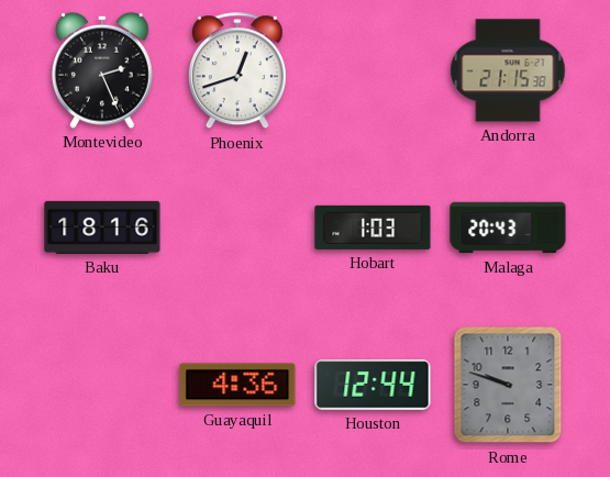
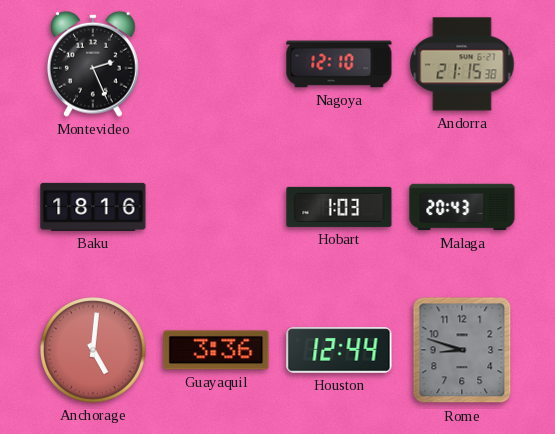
Phoenix: 12:42 -> none
Nagoya: none -> 12:10
Anchorage: none -> 5:01
Guayaquil: 4:36 -> 3:36
Rome: 9:48 -> 8:48
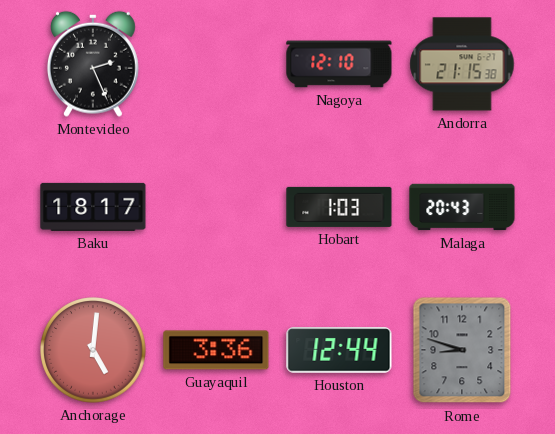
Baku: 18:16 -> 18:17
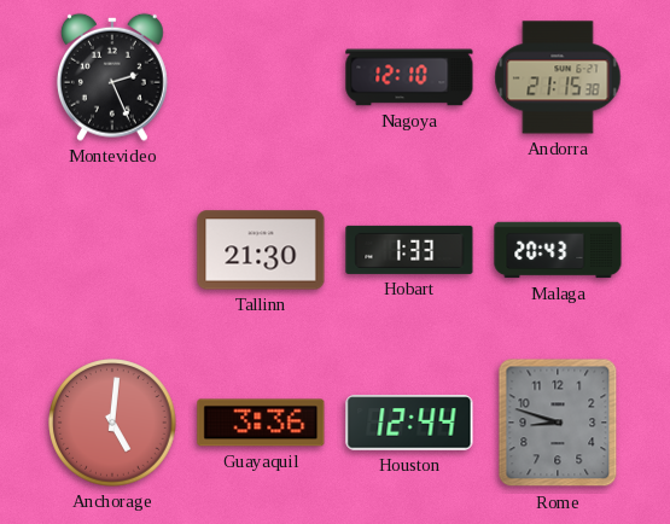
Baku: 18:17 -> none
Tallinn: none -> 21:30
Hobart: 1:03 -> 1:33
